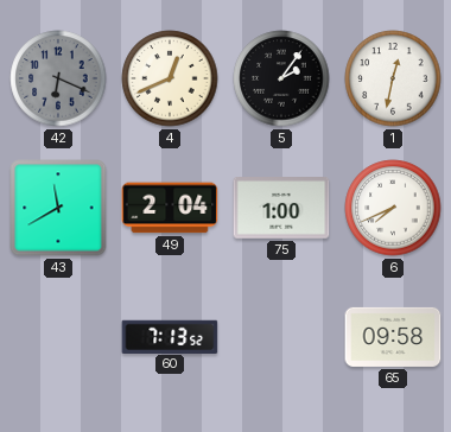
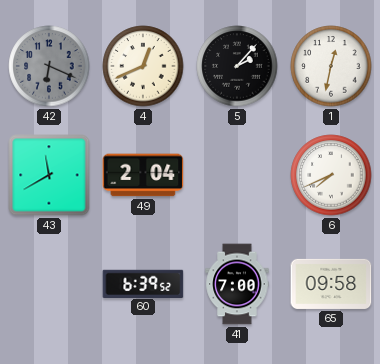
5: 2:06 -> 2:07
75: 1:00 -> none
60: 7:13 -> 6:39
41: none -> 7:00
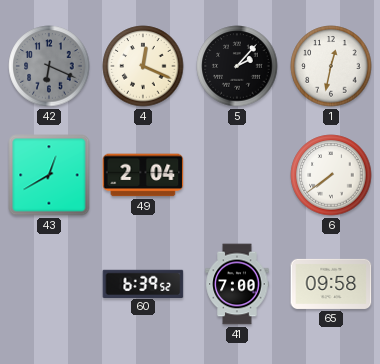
4: 12:41 -> 12:19
43: 11:40 -> 12:40
6: 7:41 -> 7:39
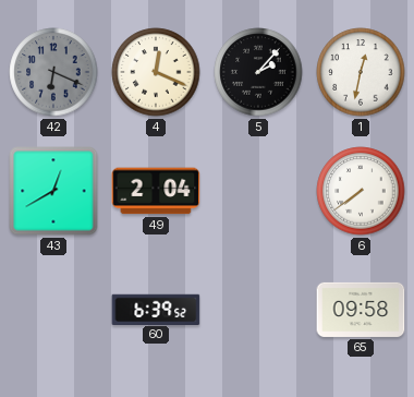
41: 7:00 -> none
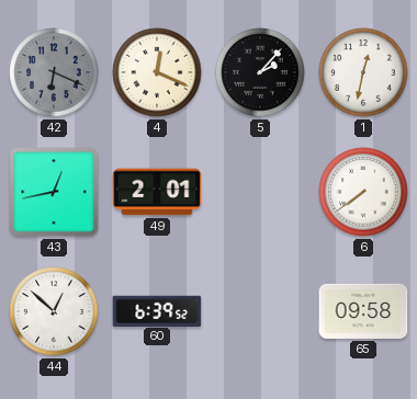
43: 12:40 -> 12:43
49: 2:04 -> 2:01
44: none -> 12:52
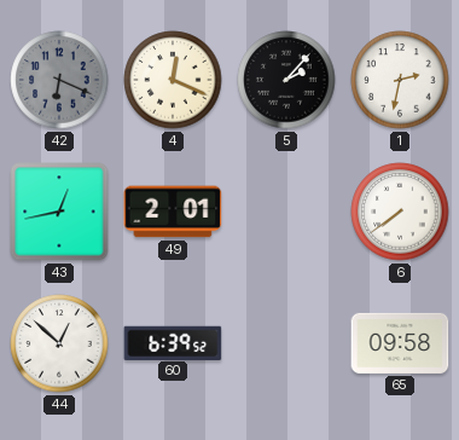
1: 12:32 -> 2:32
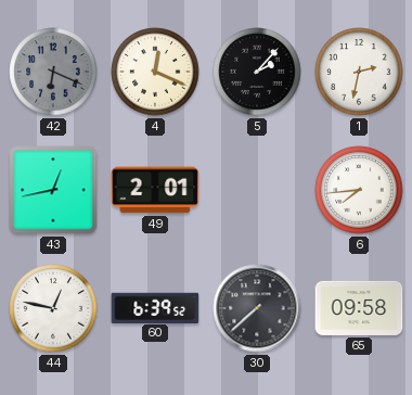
6: 7:39 -> 7:44
44: 12:52 -> 12:47
30: none -> 7:38
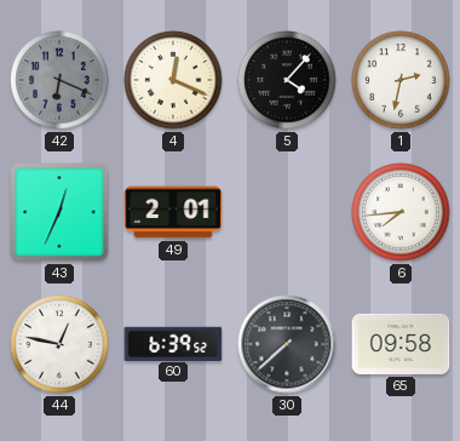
5: 2:07 -> 4:07
43: 12:43 -> 12:34
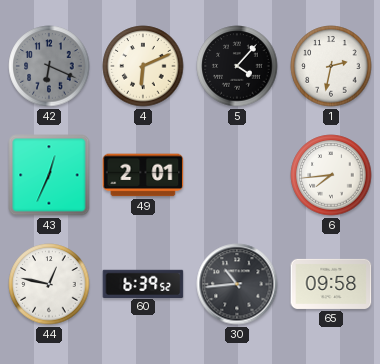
4: 12:19 -> 6:11
30: 7:38 -> 10:44
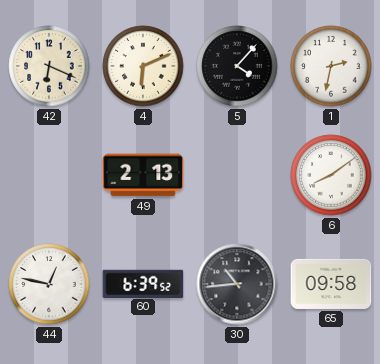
42 dial: grey -> cream
43: 12:34 -> none
49: 2:01 -> 2:13
6: 7:44 -> 8:09
